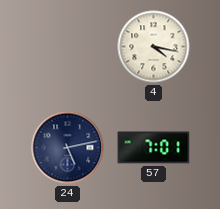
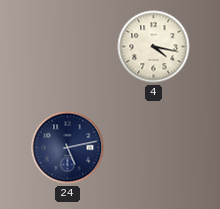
57: 7:01 -> none
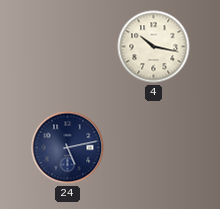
4: 4:17 -> 10:17
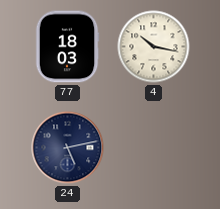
77: none -> 18:03
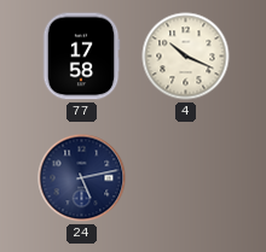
77: 18:03 -> 17:58
4: 10:17 -> 10:19
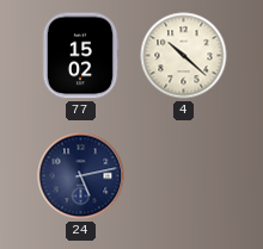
77: 17:58 -> 15:02
4: 10:19 -> 10:22
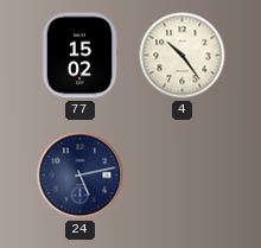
4: 10:22 -> 10:24
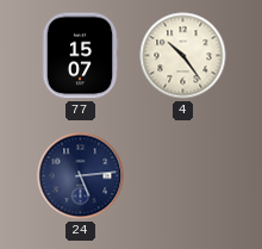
77: 15:02 -> 15:07
24: 5:13 -> 5:14
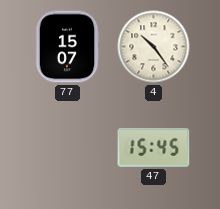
24: 5:14 -> none
47: none -> 15:45
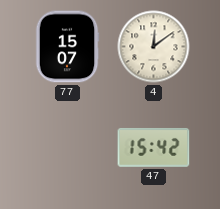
4: 10:24 -> 12:09
47: 15:45 -> 15:42
